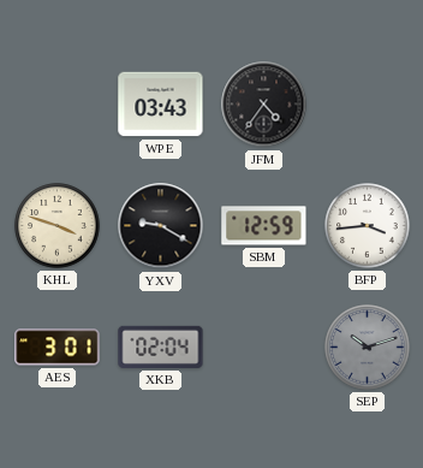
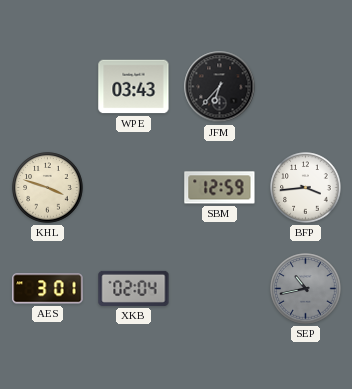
JFM: 4:36 -> 6:37
YXV: 9:20 -> none
SEP: 10:12 -> 10:43
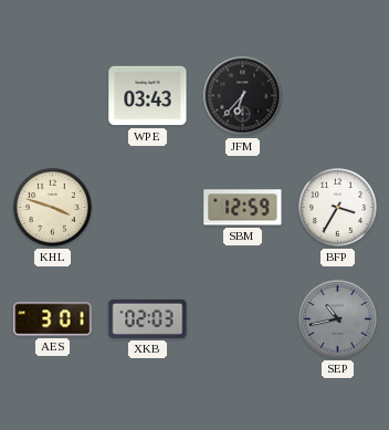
BFP: 3:44 -> 3:35
XKB: 02:04 -> 02:03
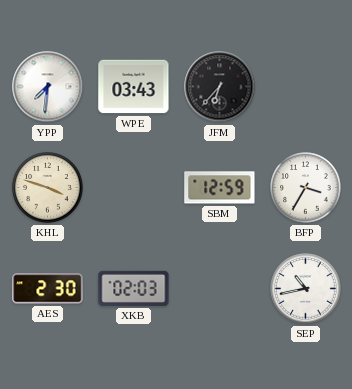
YPP: none -> 7:31
AES: 3:01 -> 2:30
SEP dial: grey -> white
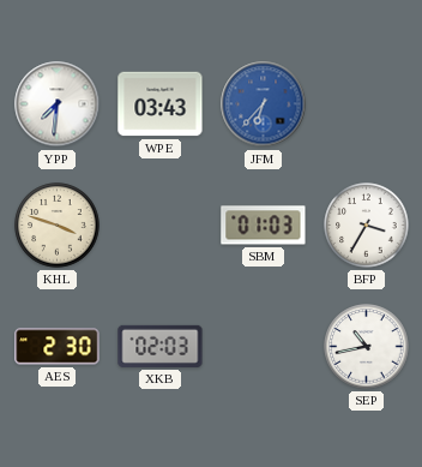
JFM dial: black -> blue
SBM: 12:59 -> 01:03
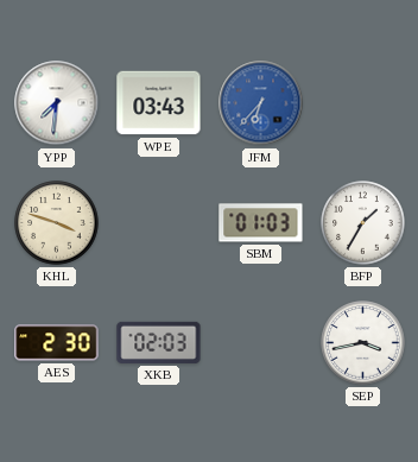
BFP: 3:35 -> 1:35
SEP: 10:43 -> 3:43
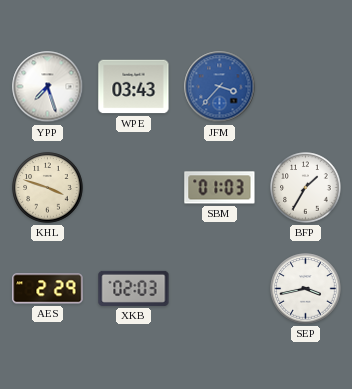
YPP: 7:31 -> 7:27
JFM: 6:37 -> 3:37
AES: 2:30 -> 2:29
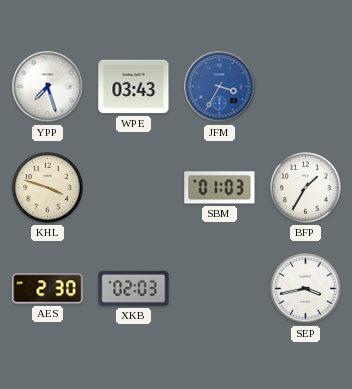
JFM: 3:37 -> 3:35
AES: 2:29 -> 2:30
